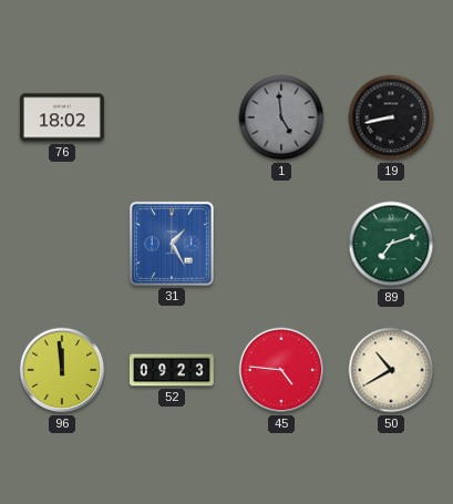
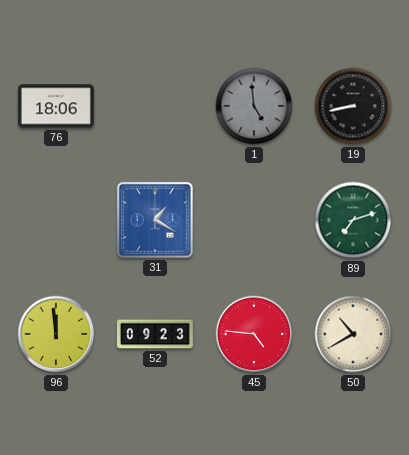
76: 18:02 -> 18:06
31: 1:25 -> 1:20
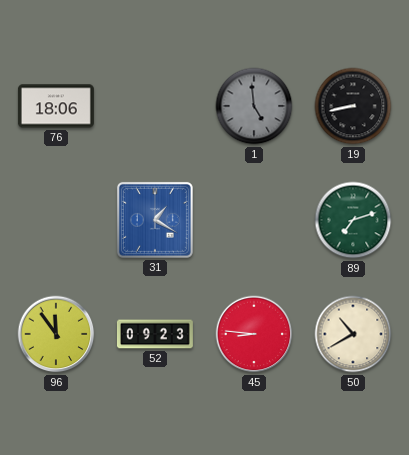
96: 11:59 -> 11:54
45: 4:46 -> 8:46
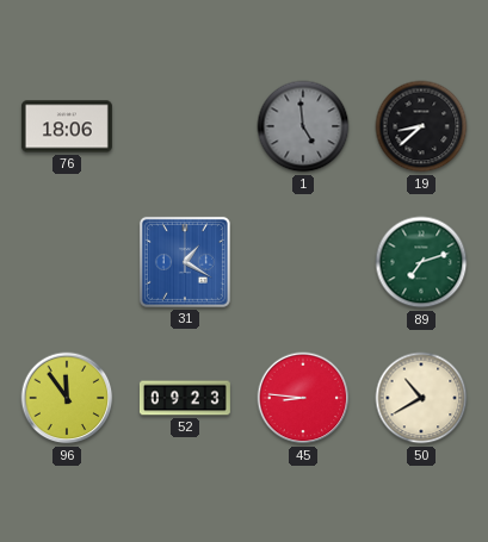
19: 8:43 -> 8:38
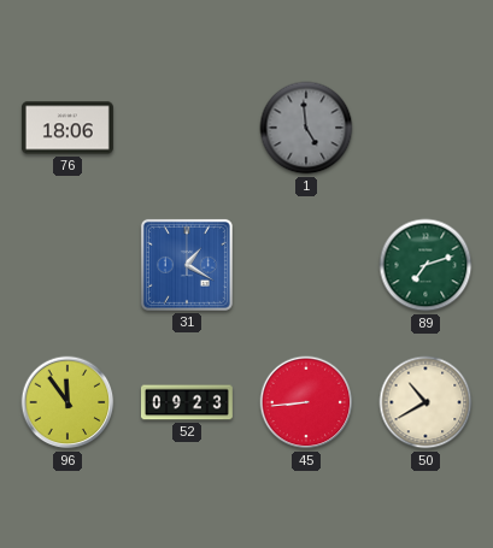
19: 8:38 -> none
45: 8:46 -> 8:44
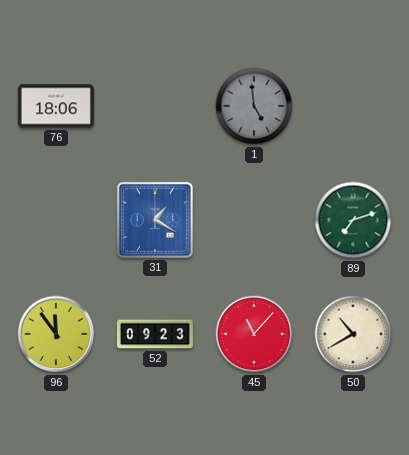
45: 8:44 -> 11:07
